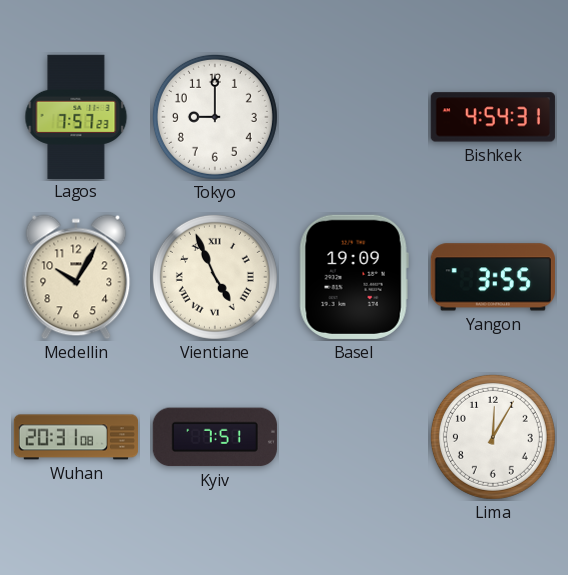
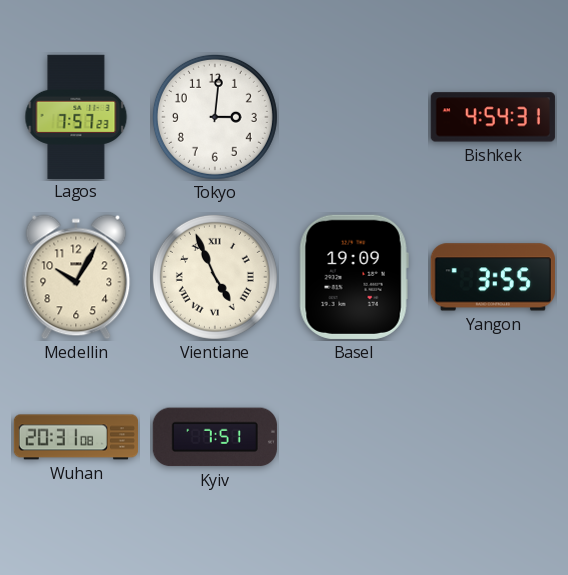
Tokyo: 9:00 -> 3:01
Lima: 12:05 -> none
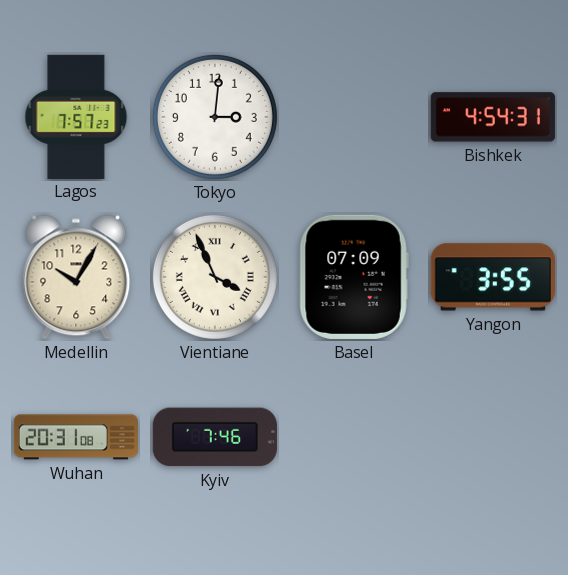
Vientiane: 4:56 -> 3:56
Basel: 19:09 -> 07:09
Kyiv: 7:51 -> 7:46
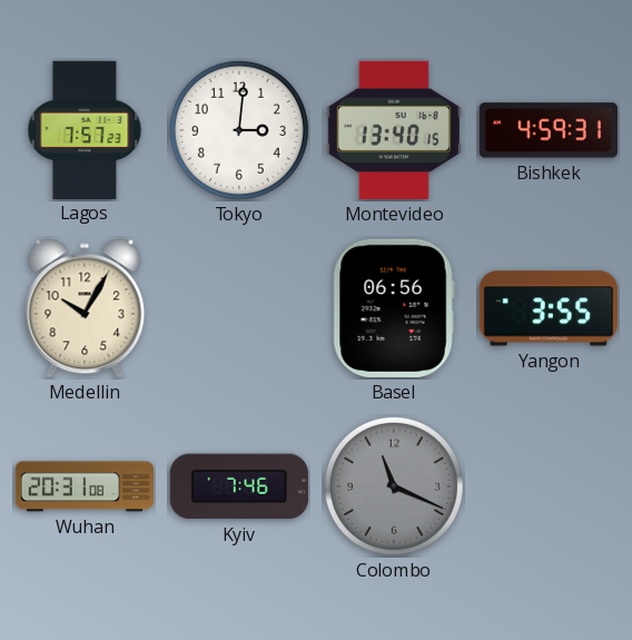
Montevideo: none -> 13:40
Bishkek: 4:54 -> 4:59
Vientiane: 3:56 -> none
Basel: 07:09 -> 06:56
Colombo: none -> 11:19
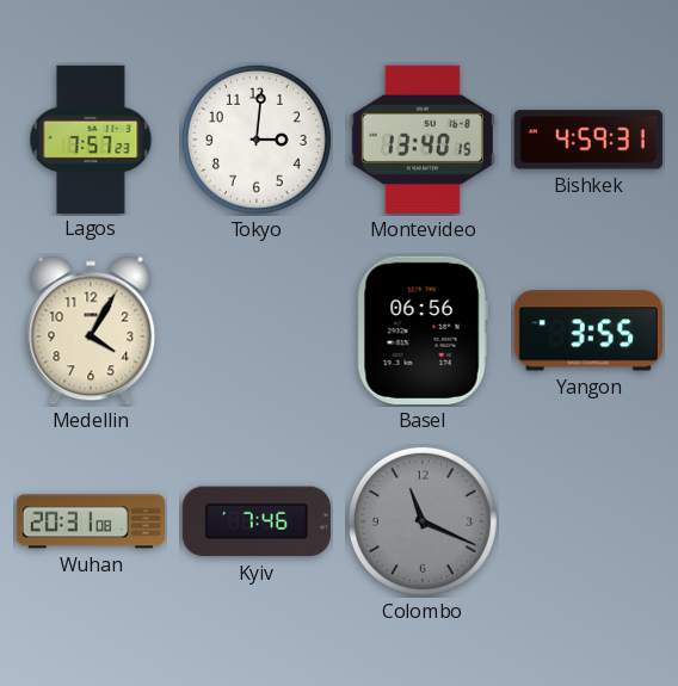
Medellin: 10:05 -> 4:05
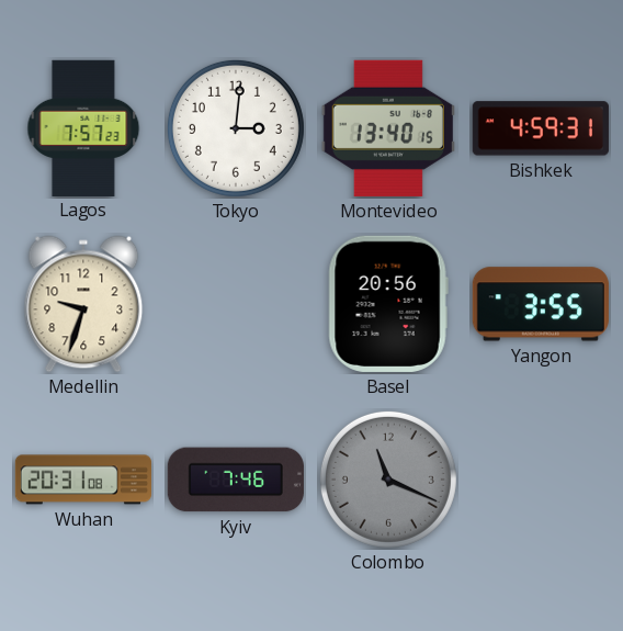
Medellin: 4:05 -> 9:33
Basel: 06:56 -> 20:56
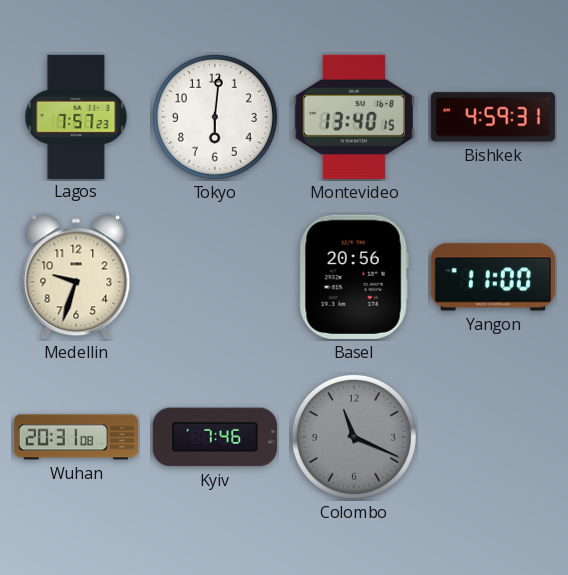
Tokyo: 3:01 -> 6:01
Yangon: 3:55 -> 11:00
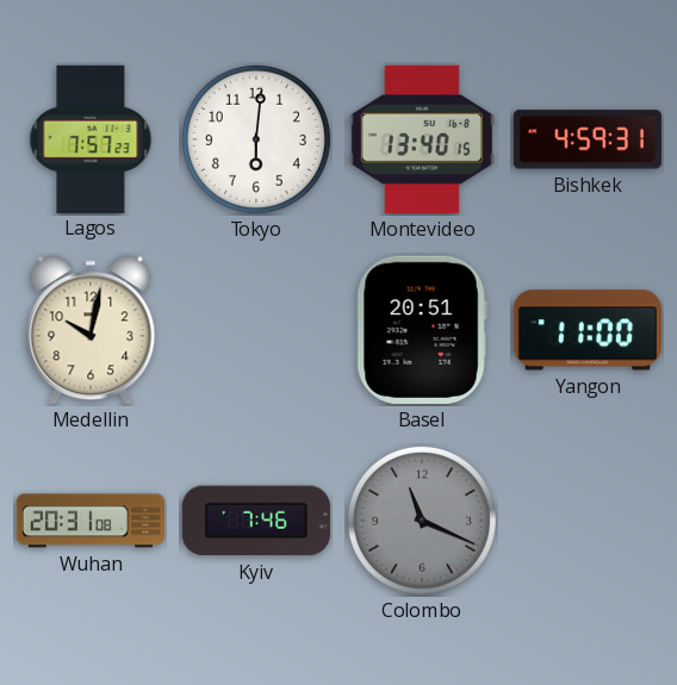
Medellin: 9:33 -> 10:02
Basel: 20:56 -> 20:51
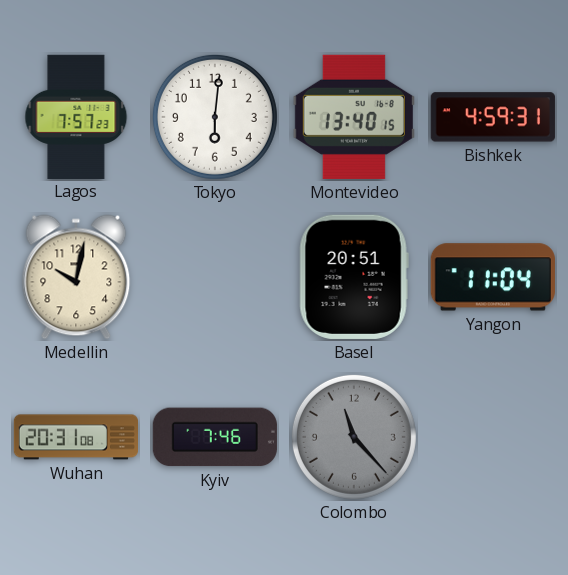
Yangon: 11:00 -> 11:04
Colombo: 11:19 -> 11:23
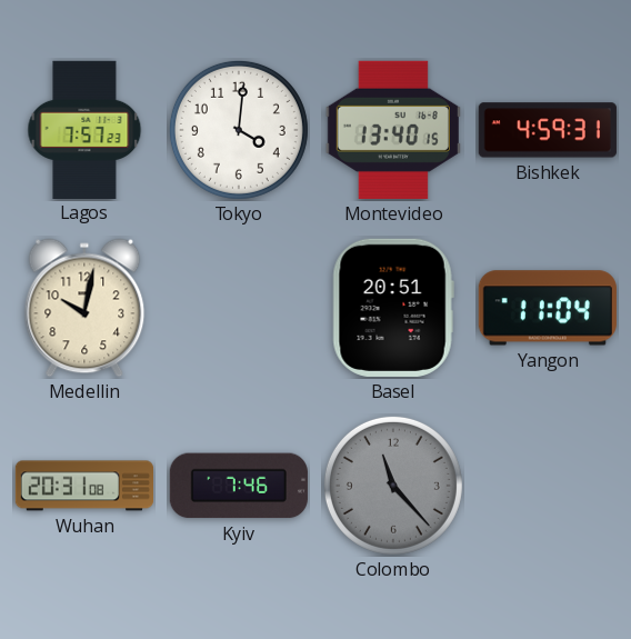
Tokyo: 6:01 -> 4:01
